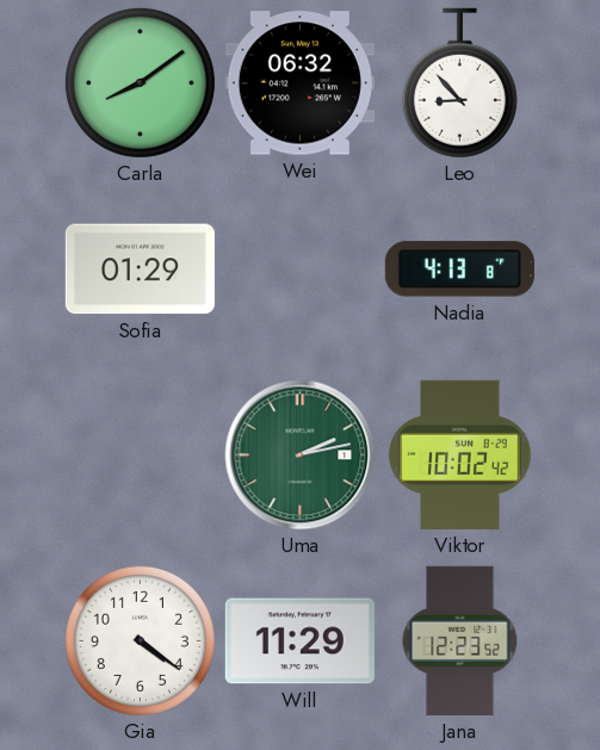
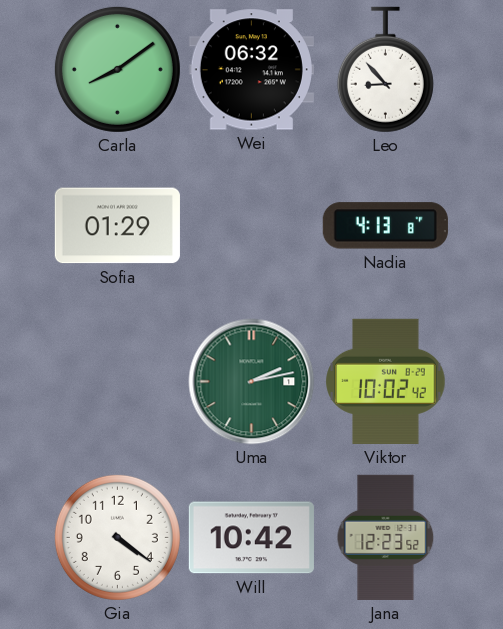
Will: 11:29 -> 10:42
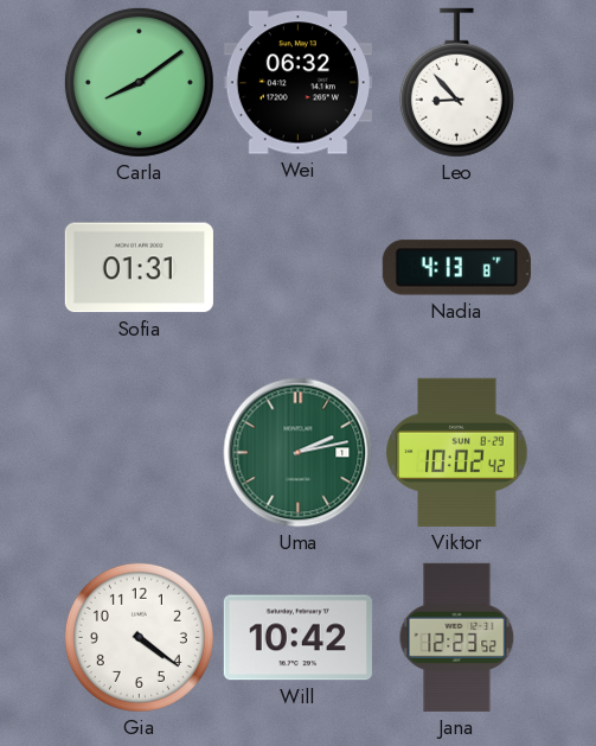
Sofia: 01:29 -> 01:31
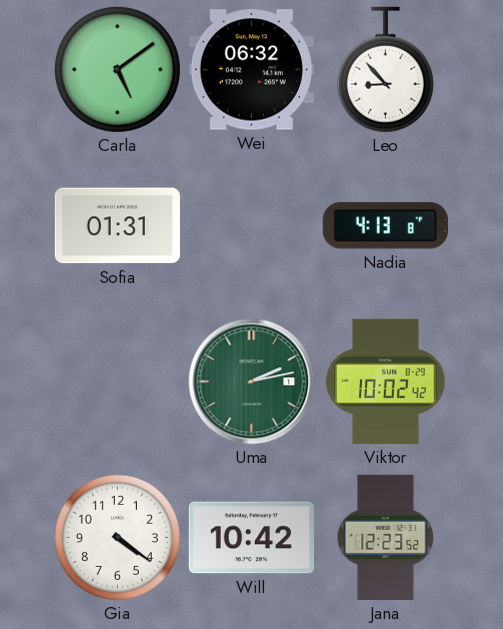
Carla: 8:09 -> 5:09
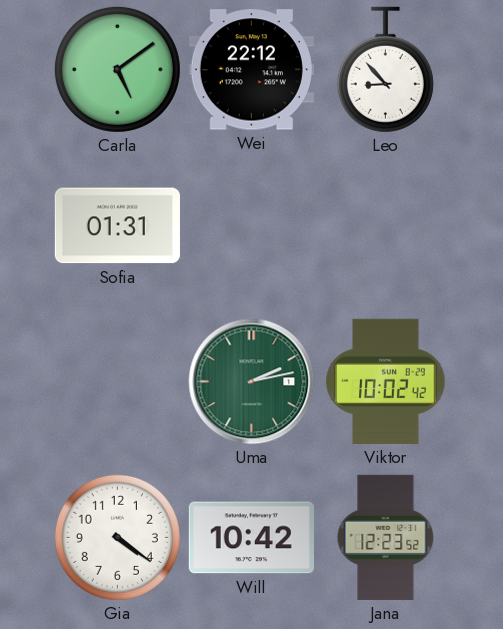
Wei: 06:32 -> 22:12
Nadia: 4:13 -> none
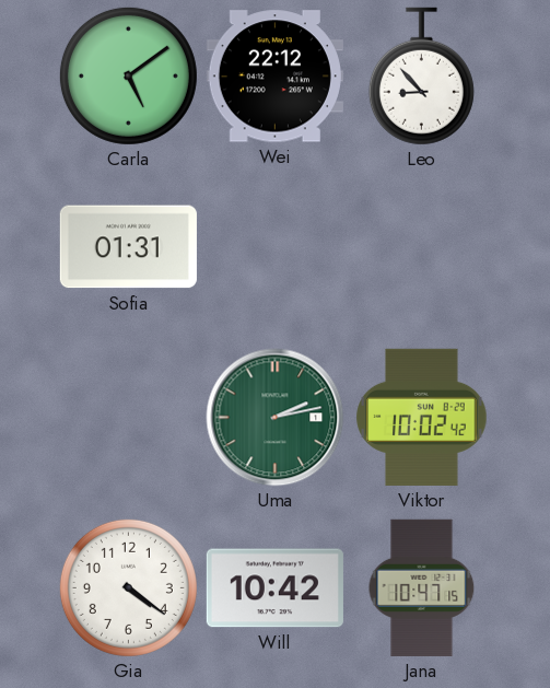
Jana: 12:23 -> 10:47
